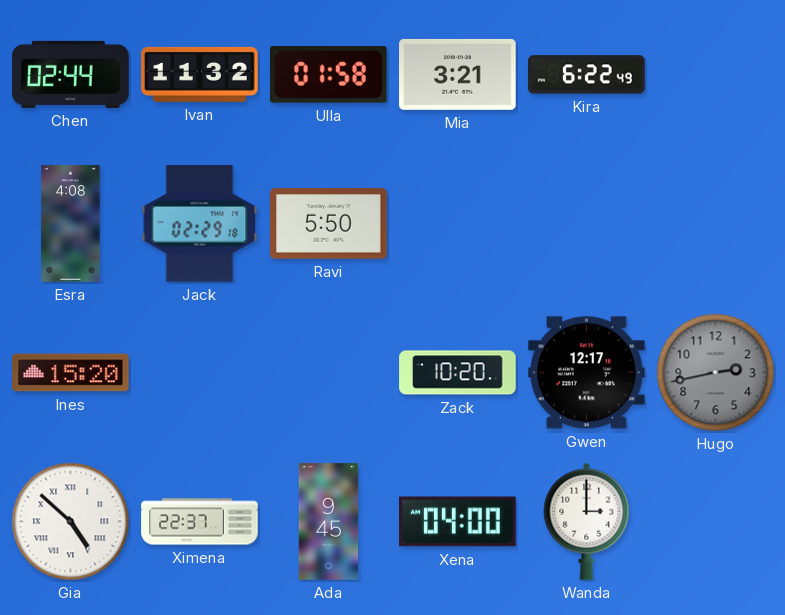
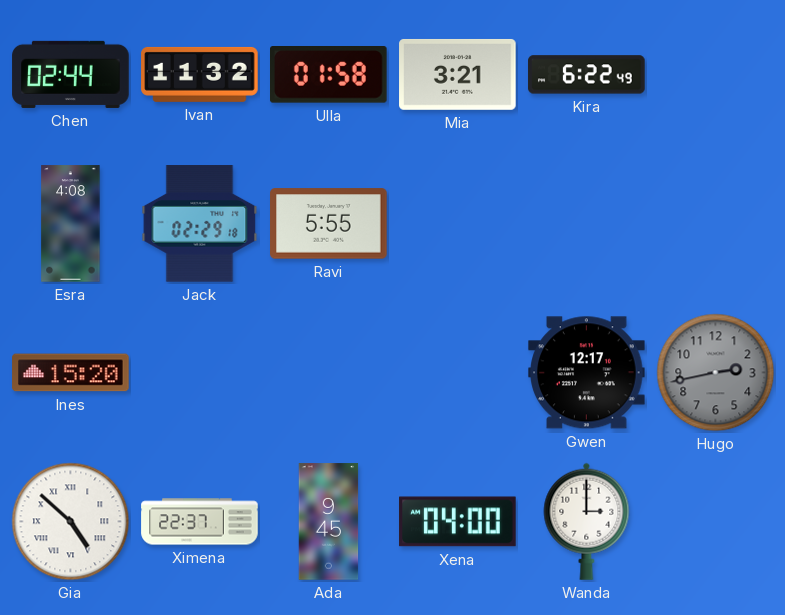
Ravi: 5:50 -> 5:55
Zack: 10:20 -> none
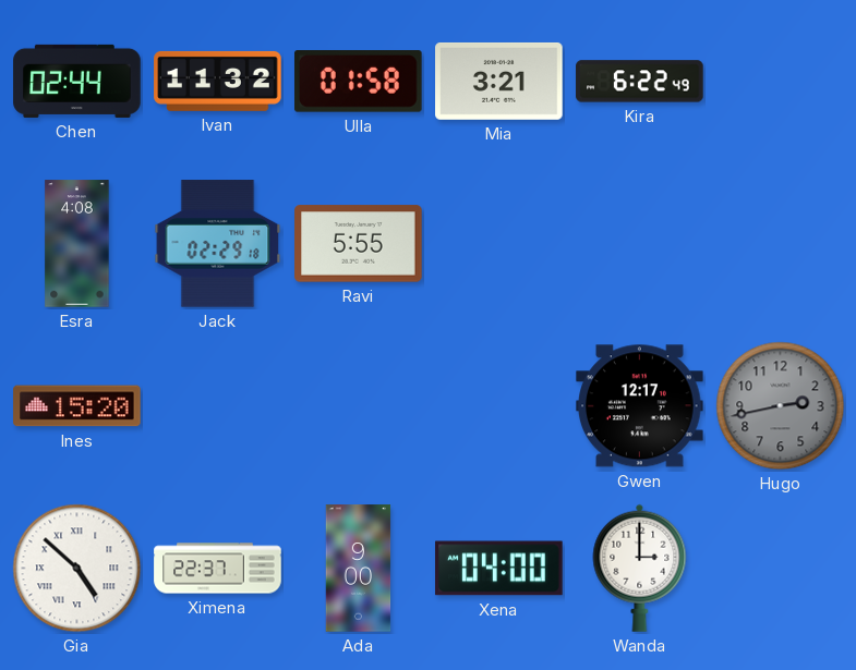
Ada: 9:45 -> 9:00
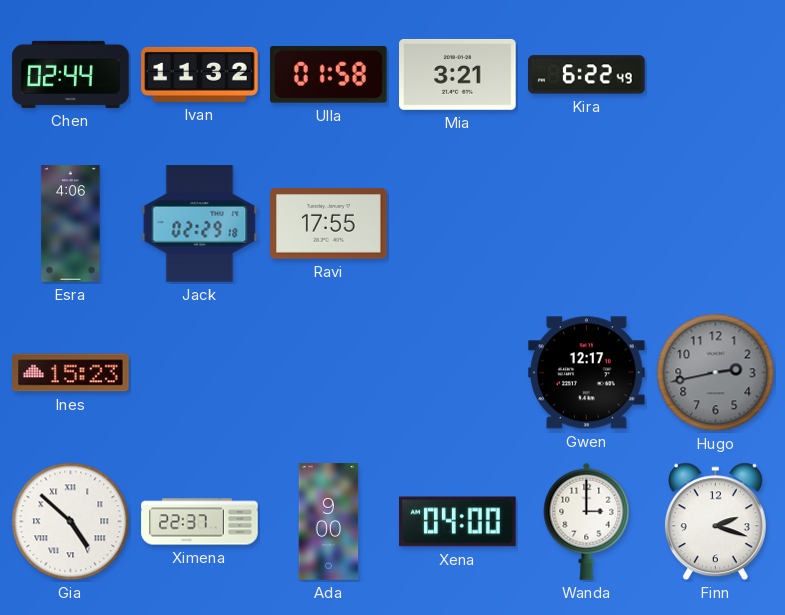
Esra: 4:08 -> 4:06
Ravi: 5:55 -> 17:55
Ines: 15:20 -> 15:23
Finn: none -> 2:18
